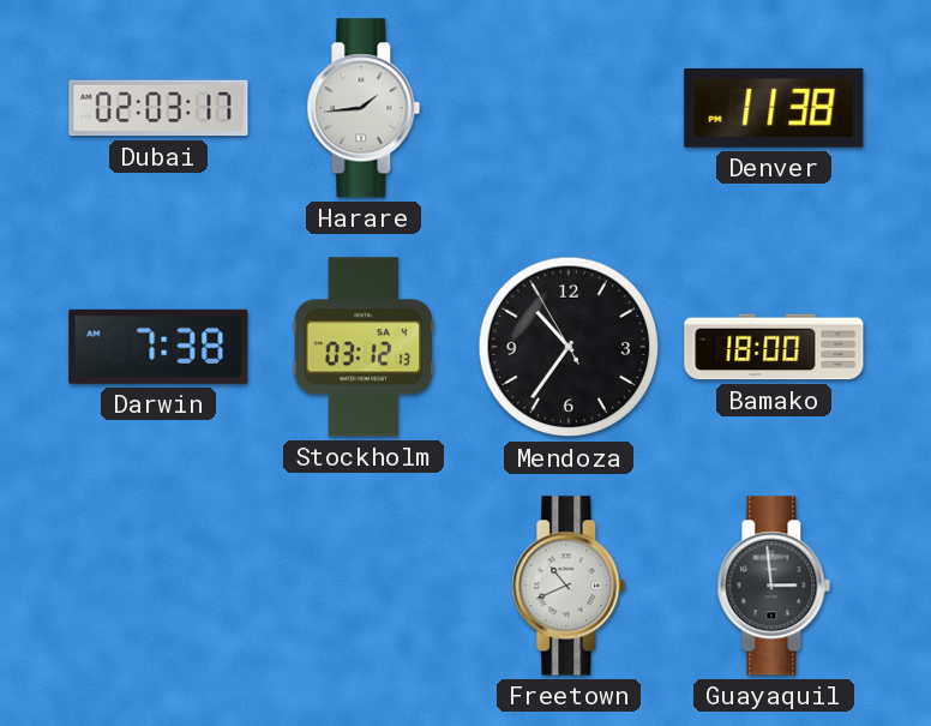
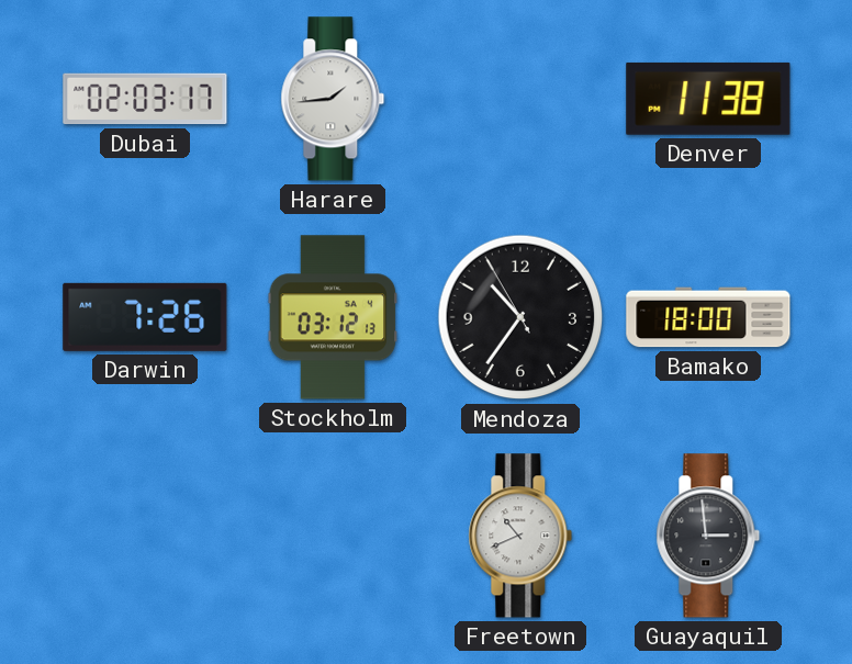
Darwin: 7:38 -> 7:26
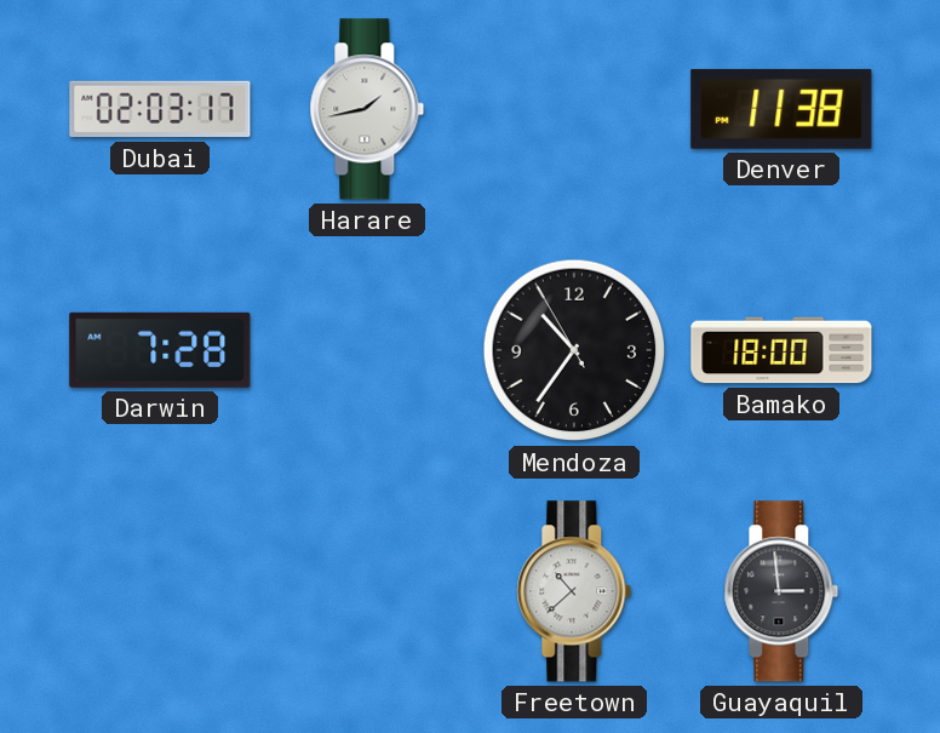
Harare: 1:44 -> 1:43
Darwin: 7:26 -> 7:28
Stockholm: 03:12 -> none
Freetown: 10:41 -> 10:38
